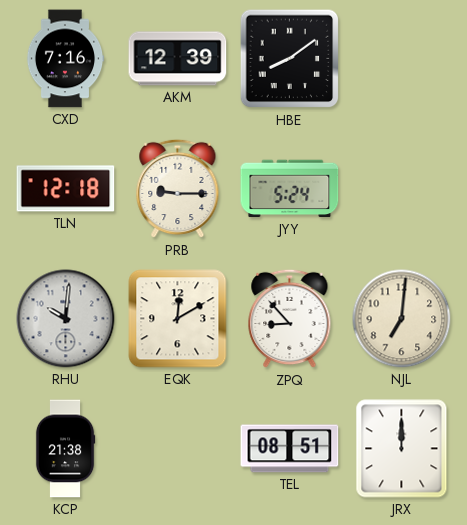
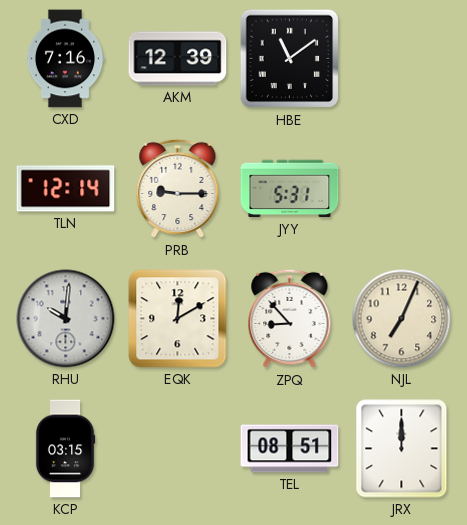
HBE: 8:09 -> 11:09
TLN: 12:18 -> 12:14
JYY: 5:24 -> 5:31
NJL: 7:01 -> 7:04
KCP: 21:38 -> 03:15
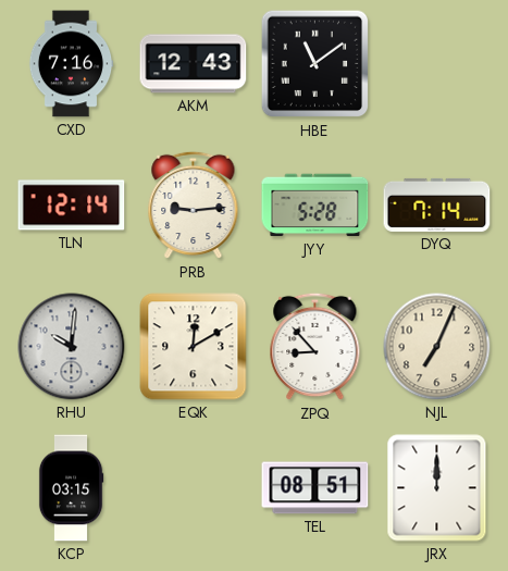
AKM: 12:39 -> 12:43
PRB: 9:15 -> 9:14
JYY: 5:31 -> 5:28
DYQ: none -> 7:14
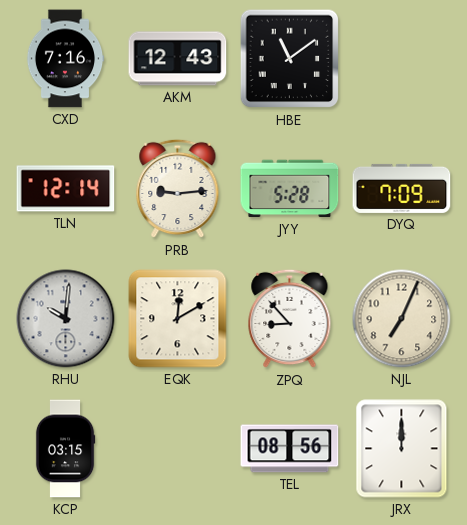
DYQ: 7:14 -> 7:09
TEL: 08:51 -> 08:56
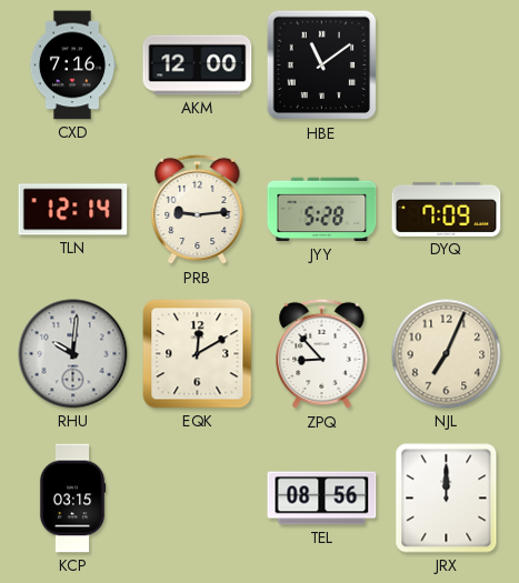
AKM: 12:43 -> 12:00
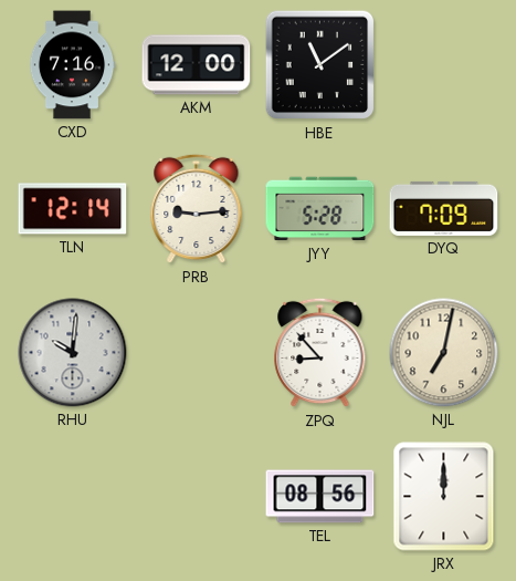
EQK: 12:10 -> none
NJL: 7:04 -> 7:02
KCP: 03:15 -> none
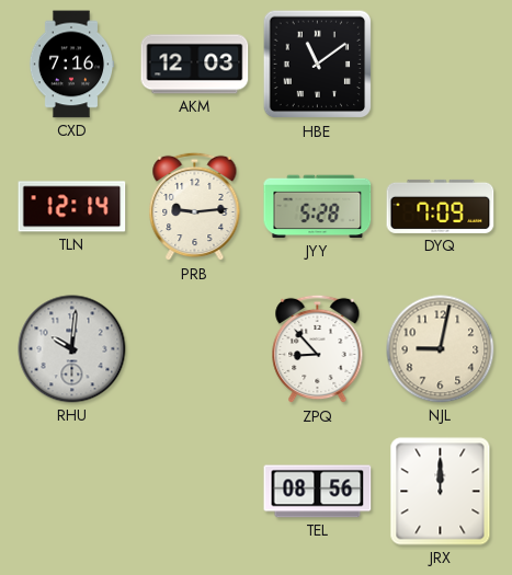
AKM: 12:00 -> 12:03
NJL: 7:02 -> 9:02
